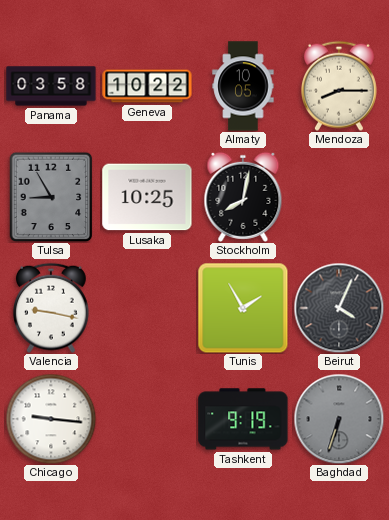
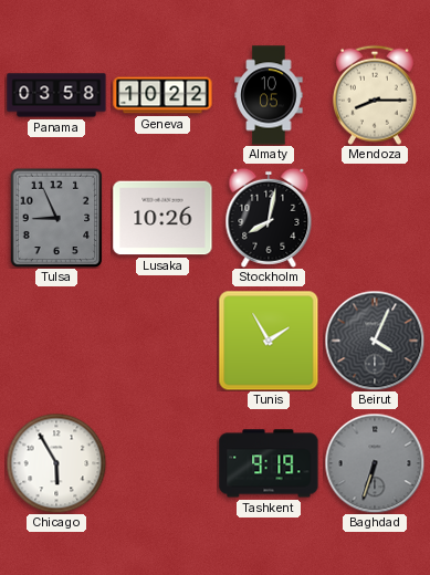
Tulsa: 8:55 -> 8:56
Lusaka: 10:25 -> 10:26
Valencia: 9:17 -> none
Chicago: 9:16 -> 5:55
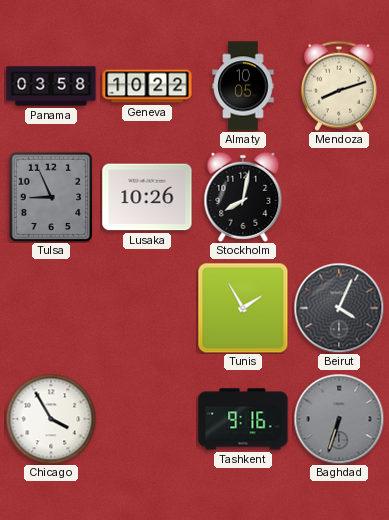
Mendoza: 8:15 -> 8:12
Chicago: 5:55 -> 3:55
Tashkent: 9:19 -> 9:16
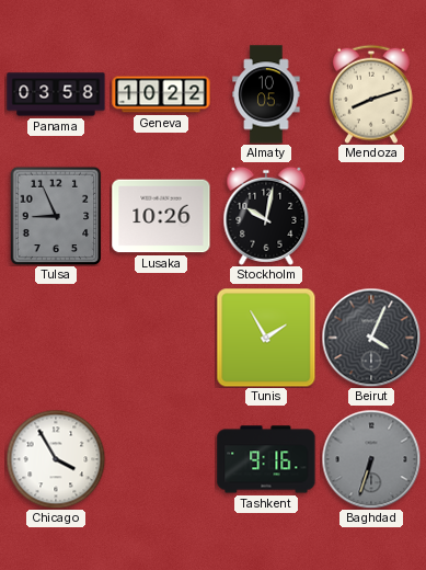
Stockholm: 8:02 -> 10:02
